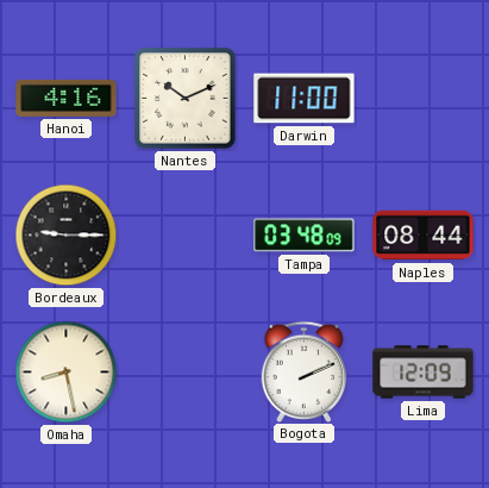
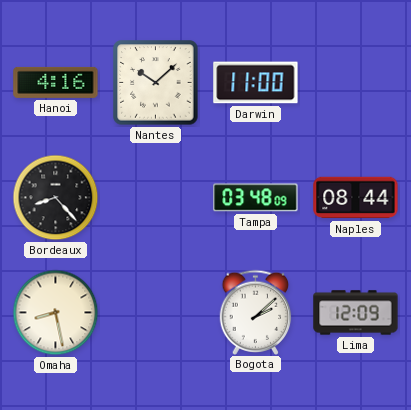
Nantes: 10:11 -> 10:08
Bordeaux: 9:15 -> 8:23
Bogota: 2:11 -> 2:08
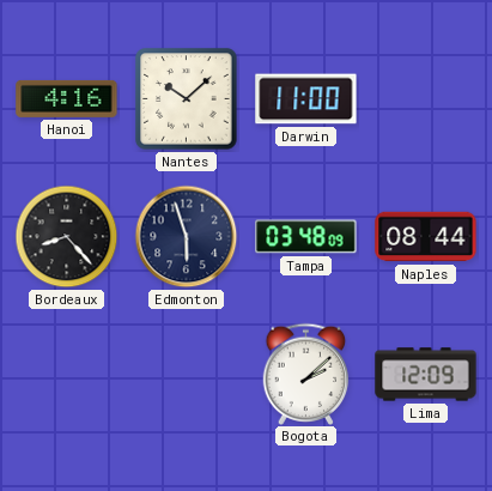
Edmonton: none -> 5:57
Omaha: 8:28 -> none
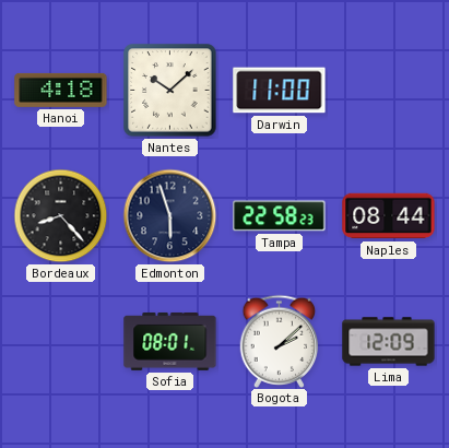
Hanoi: 4:16 -> 4:18
Tampa: 03:48 -> 22:58
Sofia: none -> 08:01
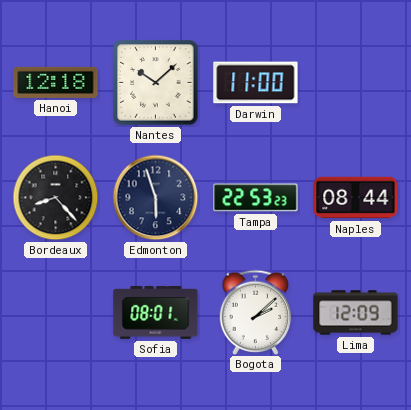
Hanoi: 4:18 -> 12:18
Tampa: 22:58 -> 22:53
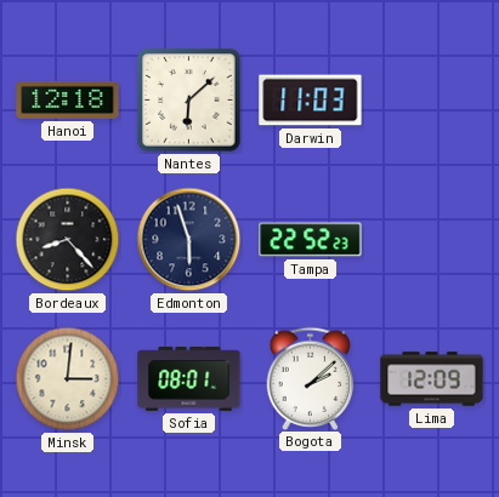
Nantes: 10:08 -> 6:08
Darwin: 11:00 -> 11:03
Tampa: 22:53 -> 22:52
Naples: 08:44 -> none
Minsk: none -> 3:01
